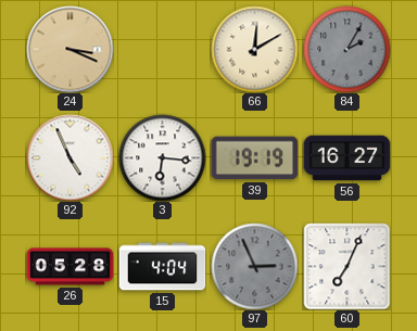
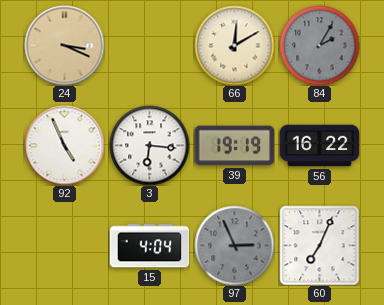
56: 16:27 -> 16:22
26: 05:28 -> none
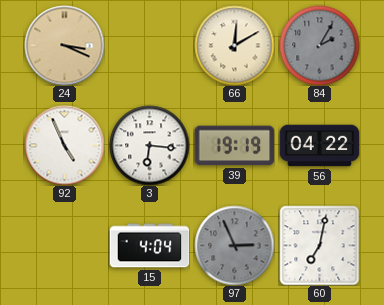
56: 16:22 -> 04:22
60: 7:04 -> 7:02
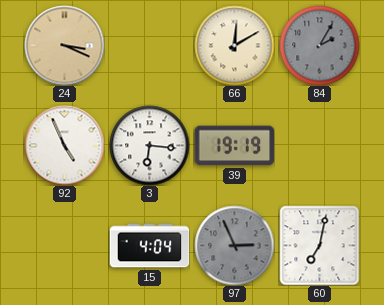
56: 04:22 -> none
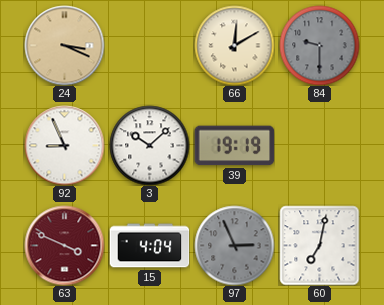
84: 2:05 -> 9:30
92: 4:56 -> 8:56
3: 6:16 -> 10:08
63: none -> 3:49
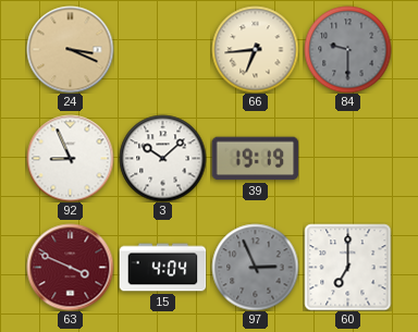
66: 12:10 -> 6:44
60: 7:02 -> 7:00
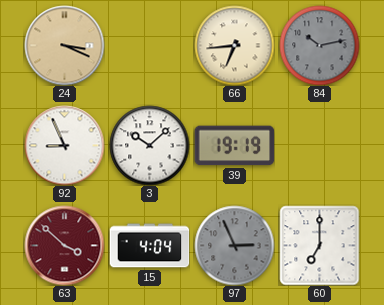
84: 9:30 -> 10:13
63: 3:49 -> 3:52
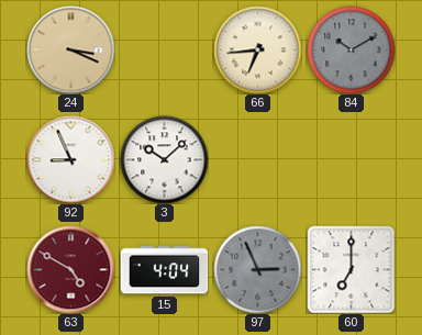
84: 10:13 -> 10:10
39: 19:19 -> none
63: 3:52 -> 4:50
